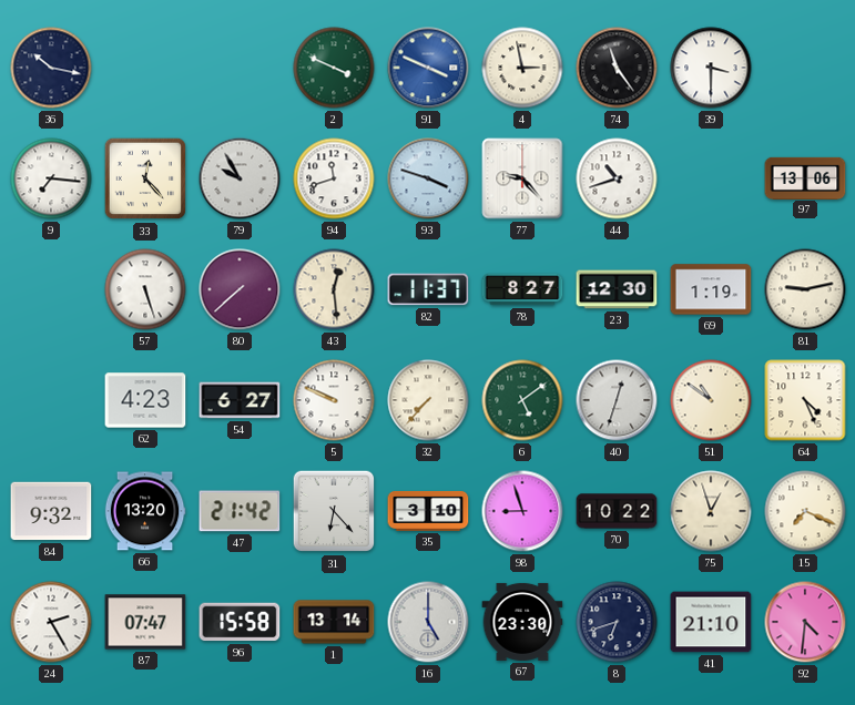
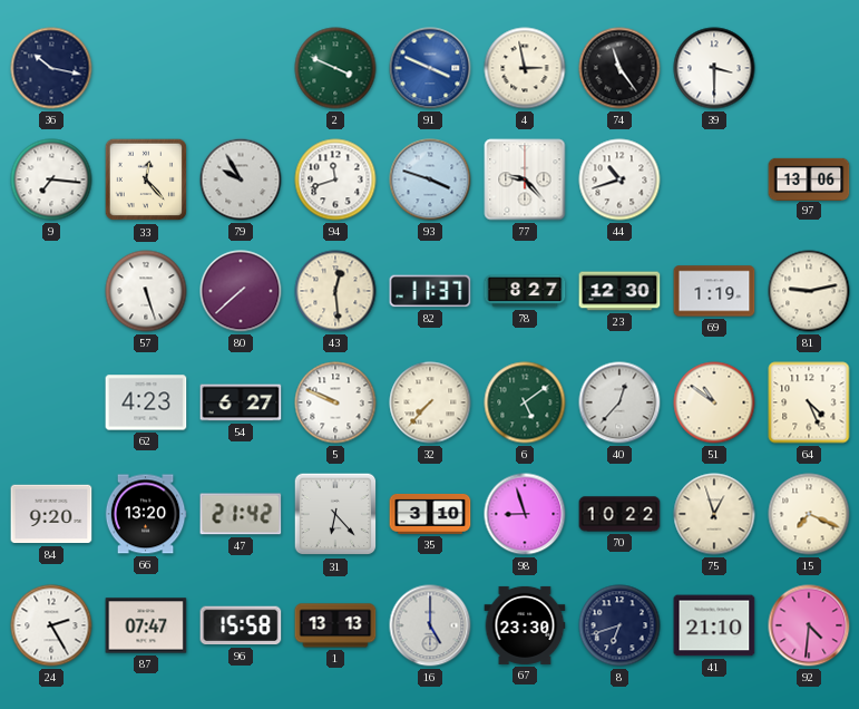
40: 12:33 -> 12:37
84: 9:32 -> 9:20
1: 13:14 -> 13:13
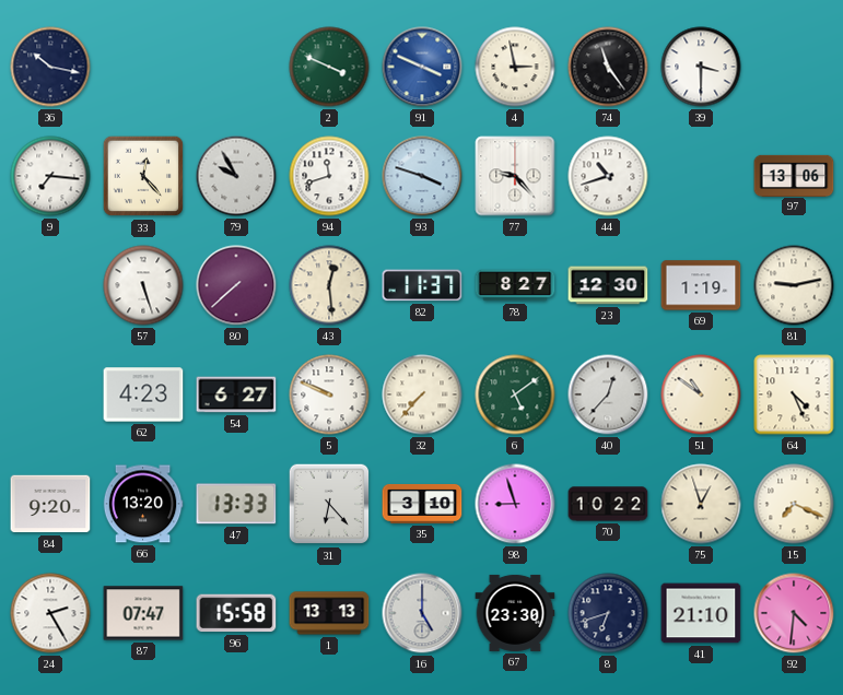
47: 21:42 -> 13:33
